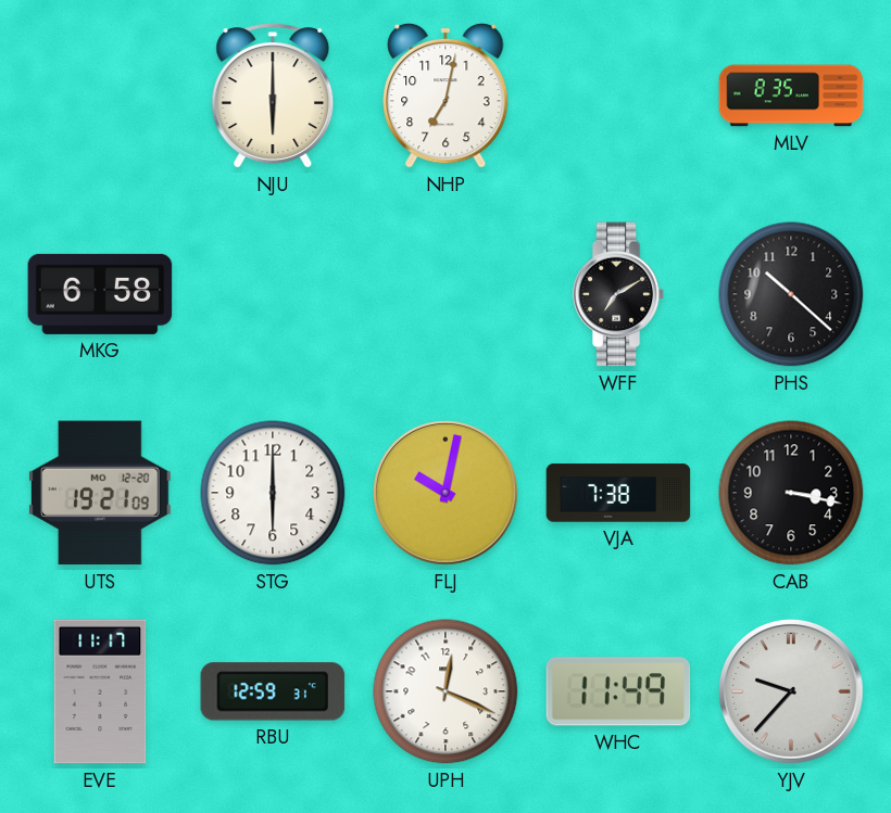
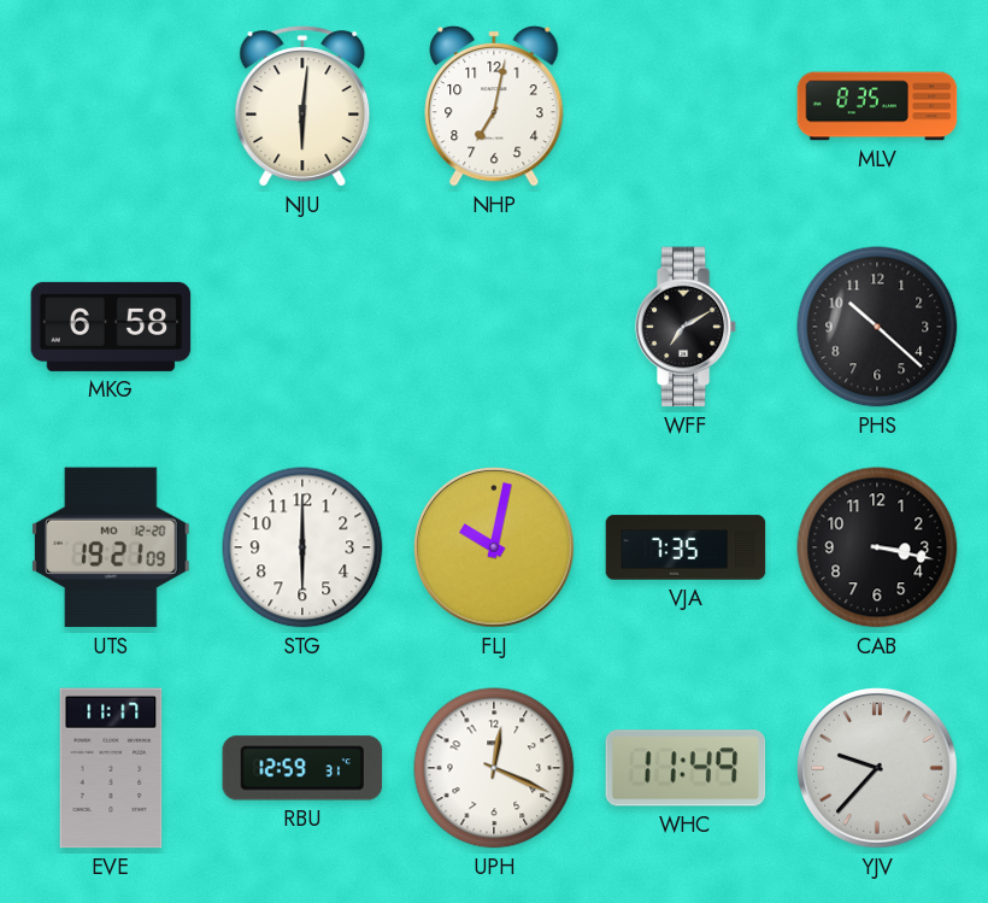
NJU: 6:00 -> 6:01
VJA: 7:38 -> 7:35
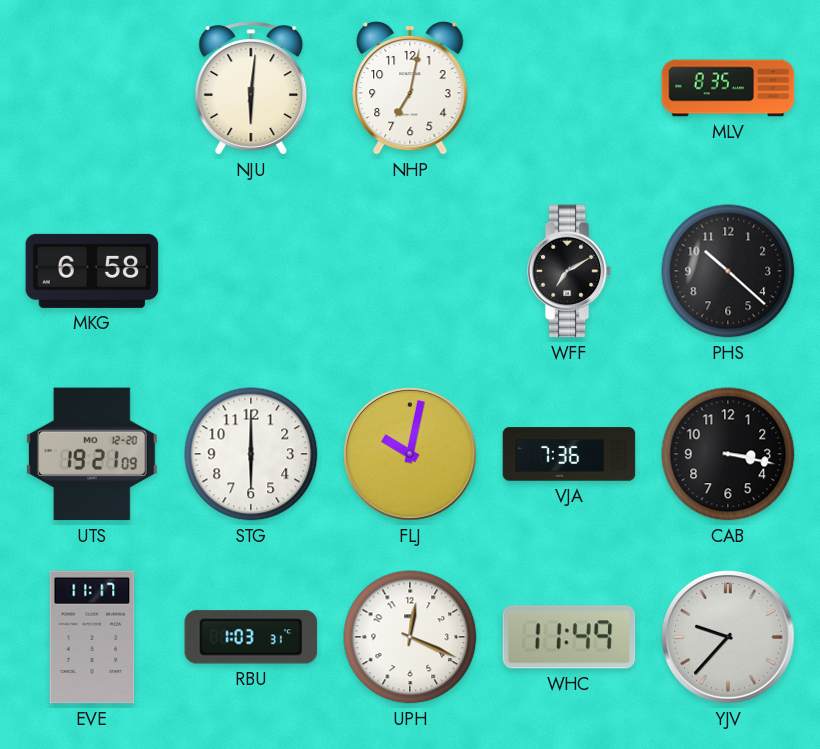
VJA: 7:35 -> 7:36
RBU: 12:59 -> 1:03
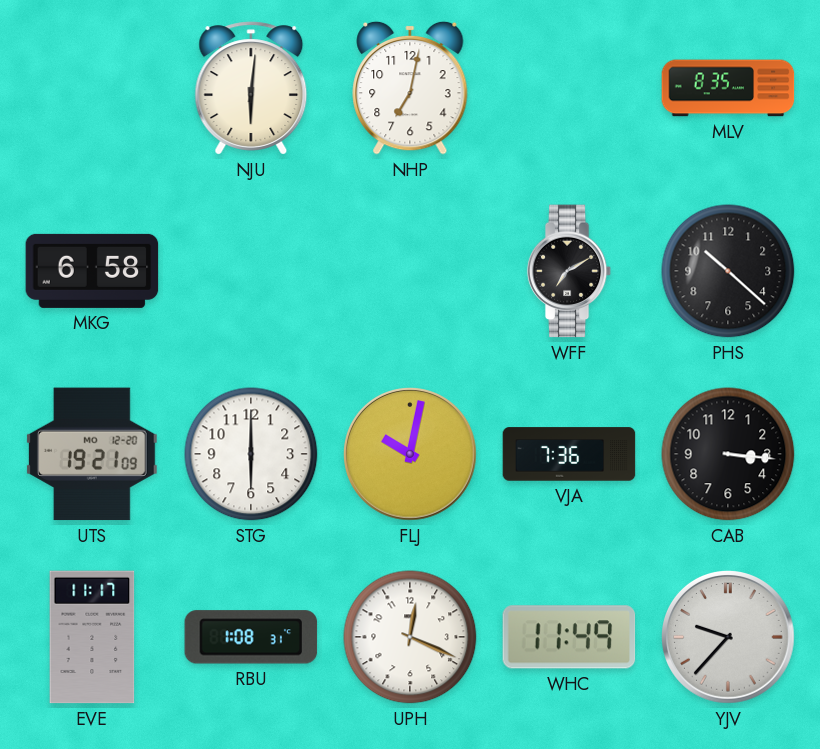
CAB: 3:17 -> 3:16
RBU: 1:03 -> 1:08
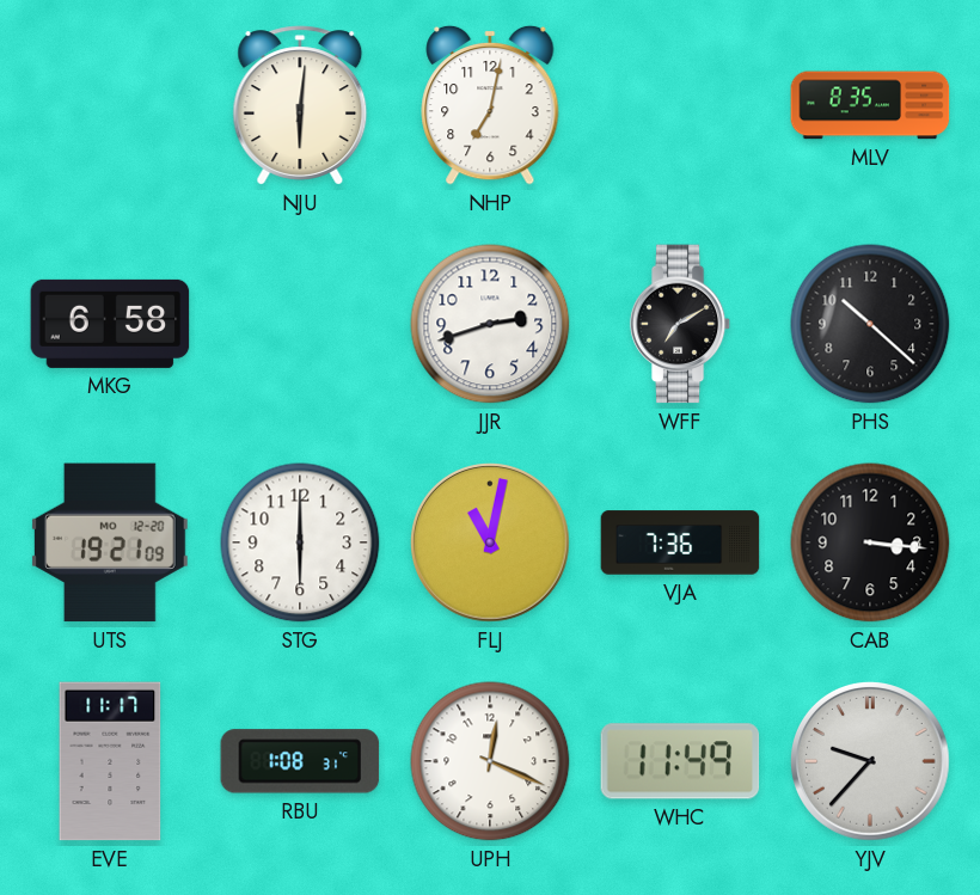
JJR: none -> 2:42
FLJ: 10:02 -> 11:02
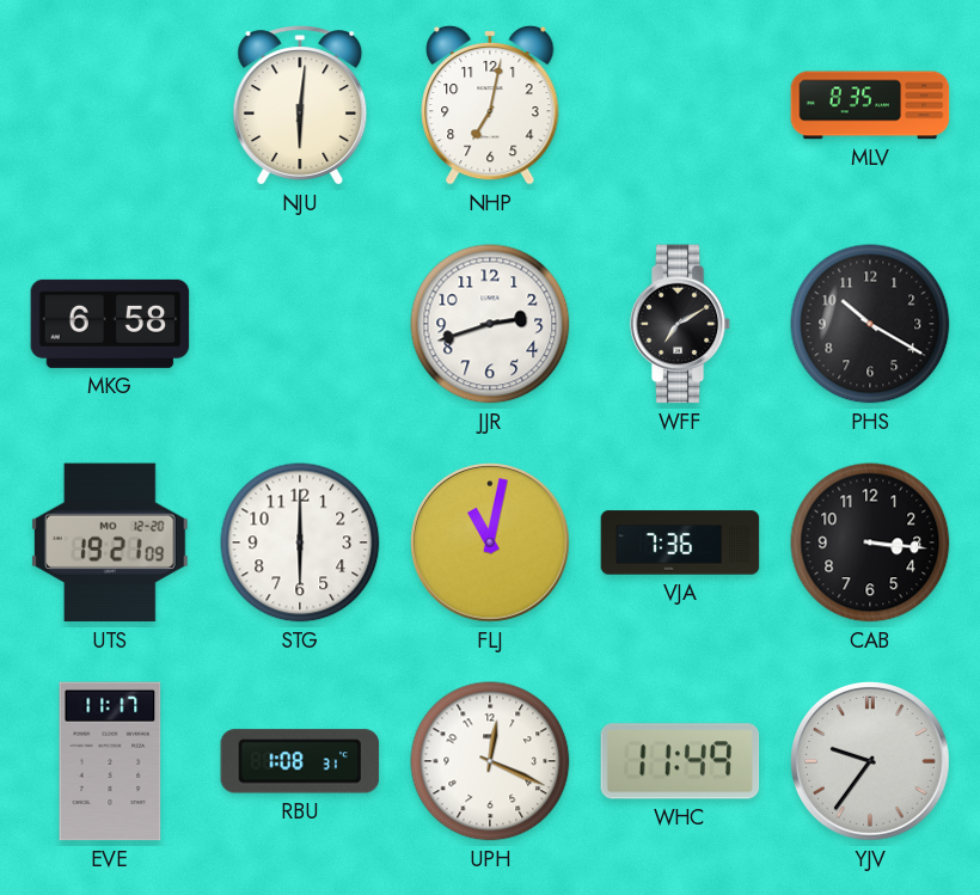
PHS: 10:22 -> 10:20
YJV: 9:37 -> 9:36
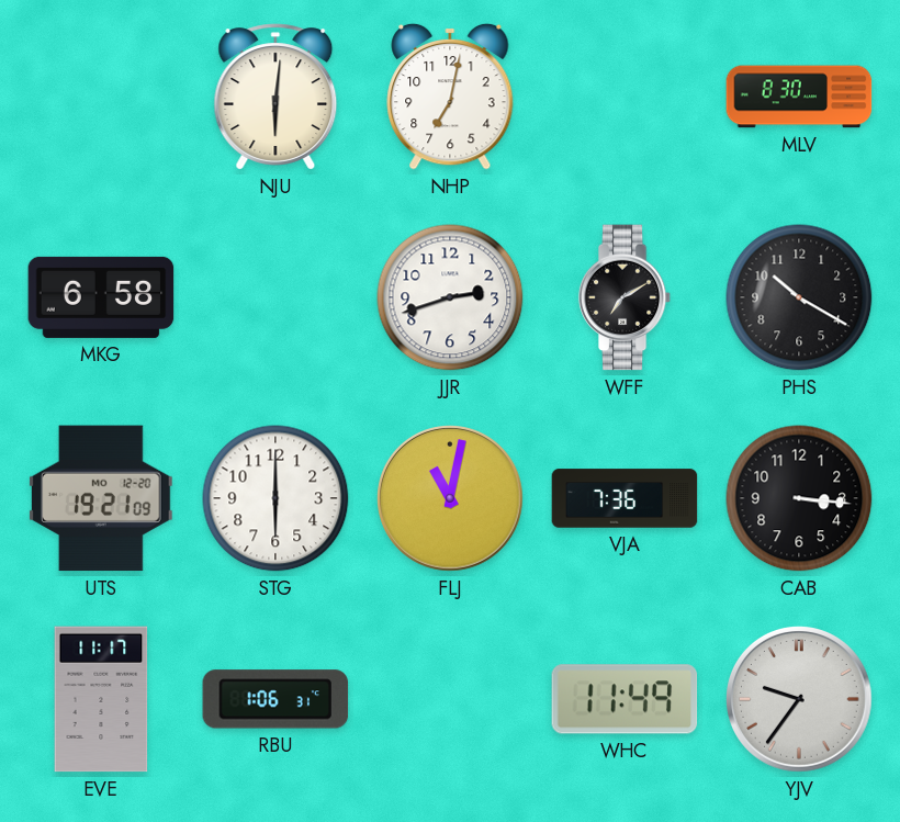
MLV: 8:35 -> 8:30
RBU: 1:08 -> 1:06
UPH: 12:19 -> none
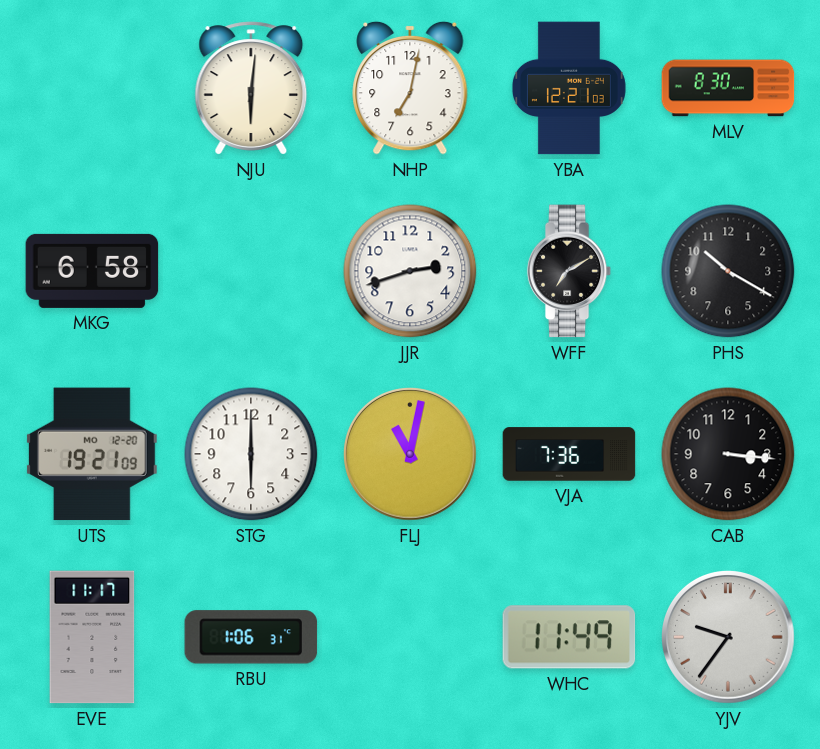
YBA: none -> 12:21
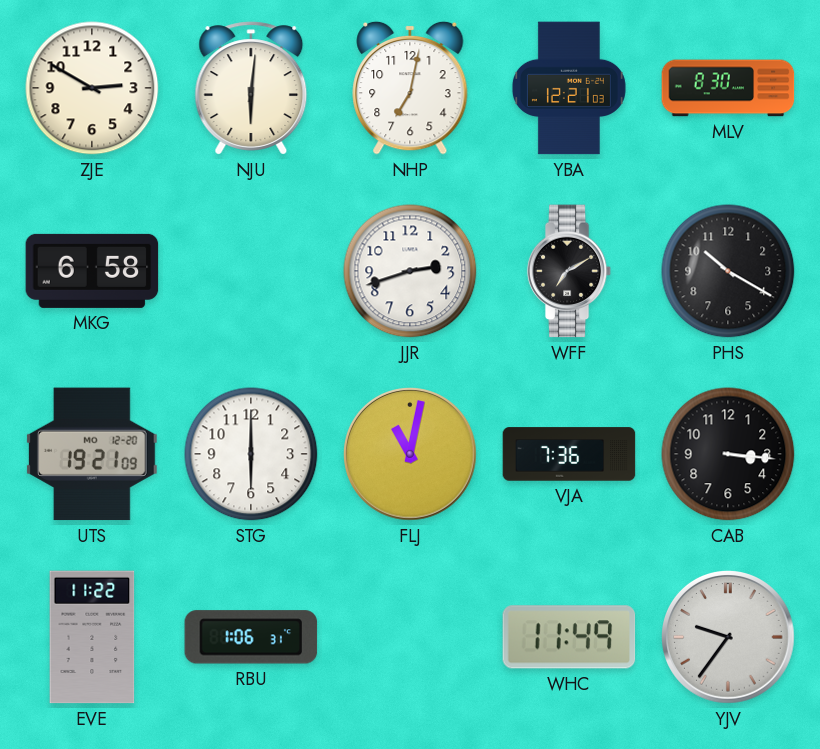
ZJE: none -> 2:50
EVE: 11:17 -> 11:22
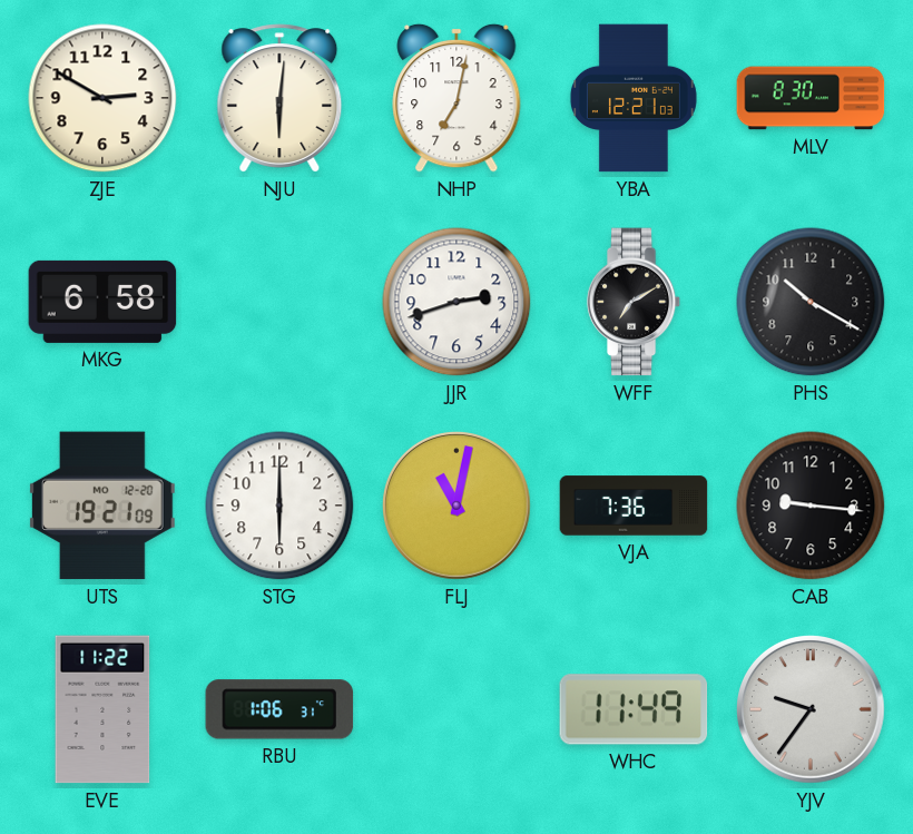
CAB: 3:16 -> 9:16
